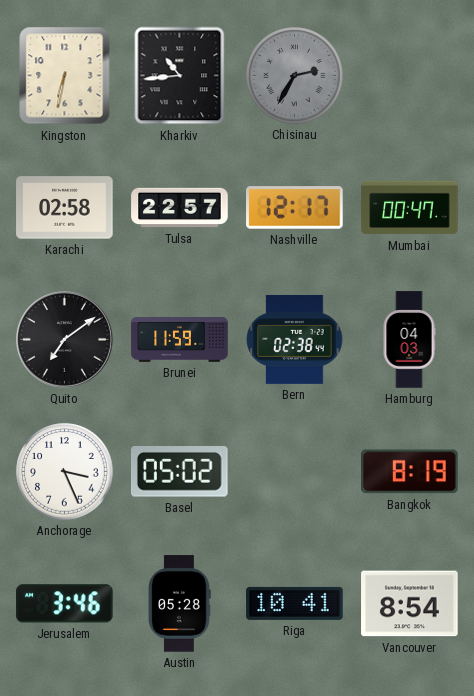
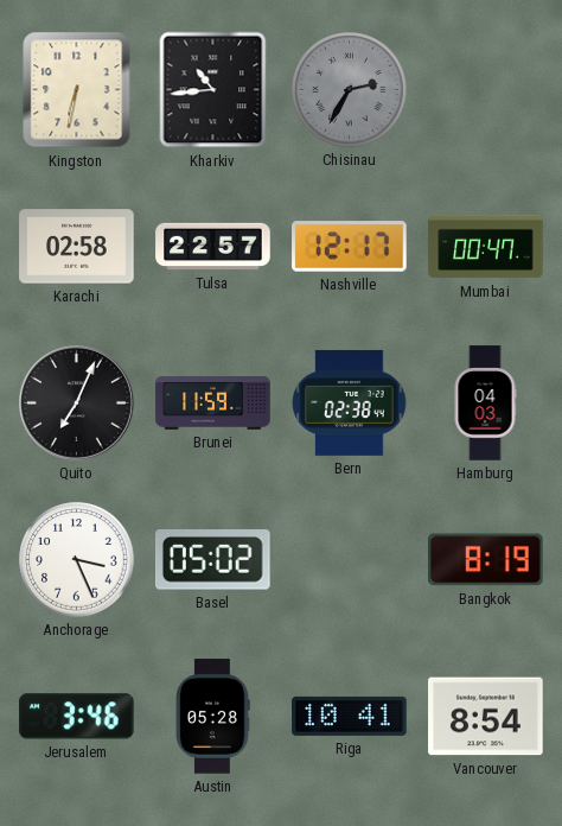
Quito: 7:09 -> 7:04
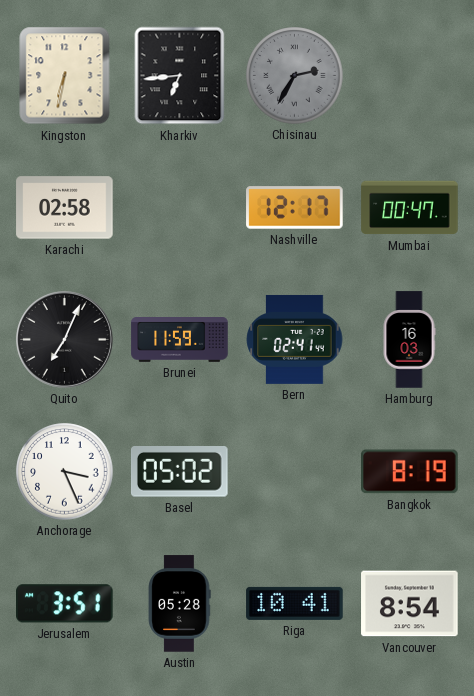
Kharkiv: 10:44 -> 6:44
Tulsa: 22:57 -> none
Bern: 02:38 -> 02:41
Hamburg: 04:03 -> 16:03
Jerusalem: 3:46 -> 3:51
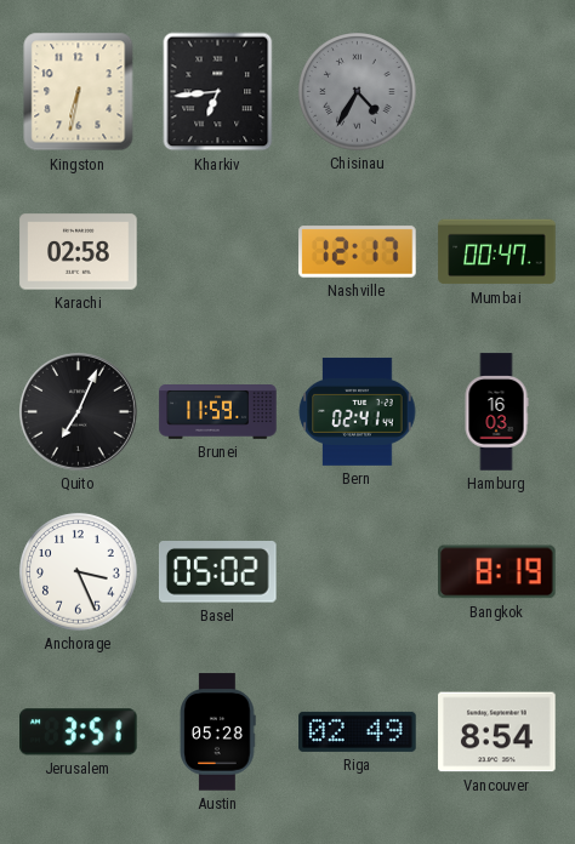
Chisinau: 2:35 -> 4:35
Riga: 10:41 -> 02:49
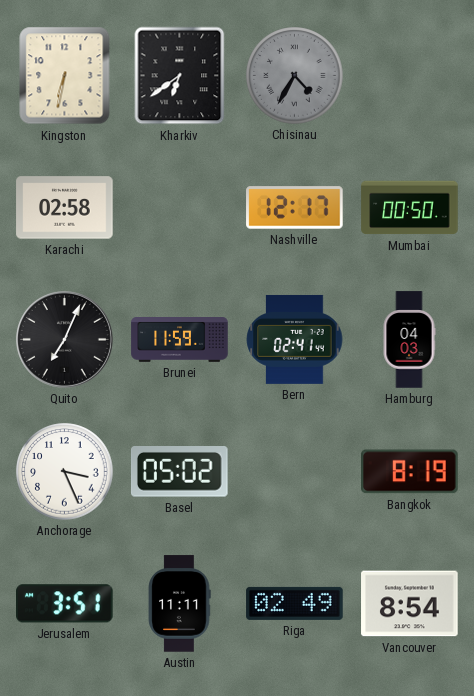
Kharkiv: 6:44 -> 6:39
Mumbai: 00:47 -> 00:50
Hamburg: 16:03 -> 04:03
Austin: 05:28 -> 11:11
